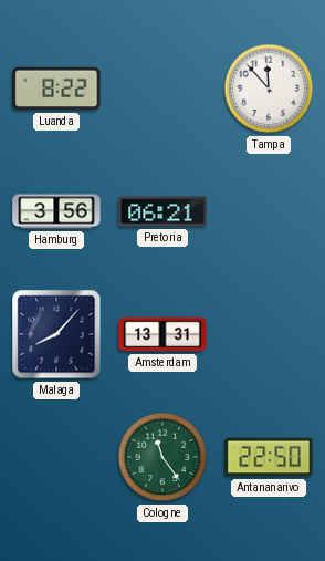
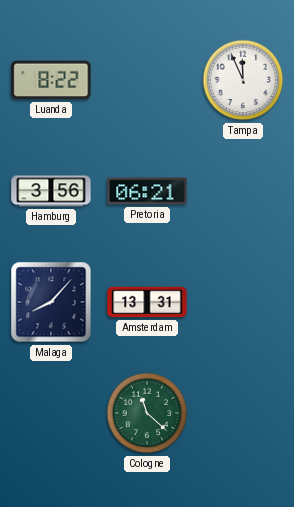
Tampa: 11:53 -> 11:56
Cologne: 11:24 -> 11:22
Antananarivo: 22:50 -> none
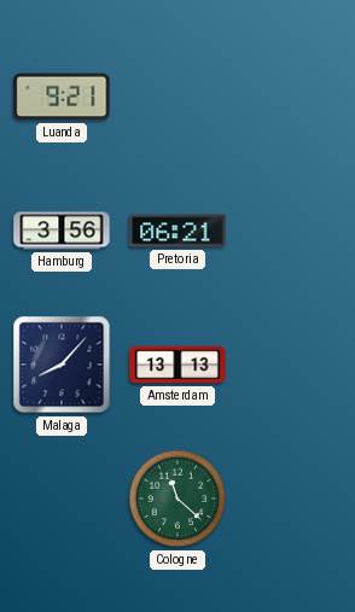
Luanda: 8:22 -> 9:21
Tampa: 11:56 -> none
Amsterdam: 13:31 -> 13:13
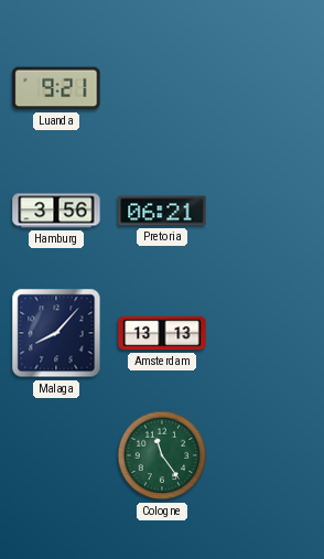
Cologne: 11:22 -> 11:24
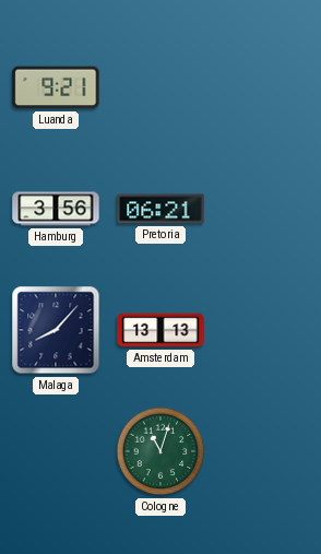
Cologne: 11:24 -> 11:03
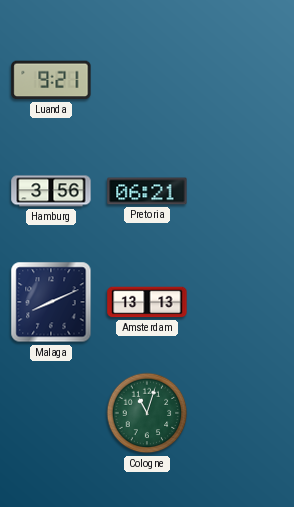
Malaga: 8:07 -> 8:11
